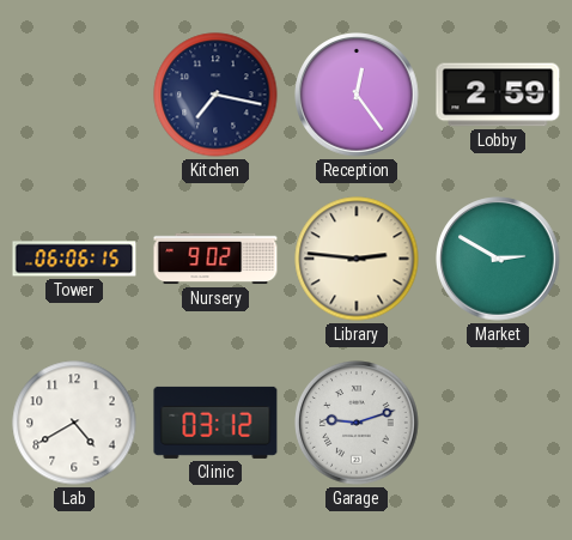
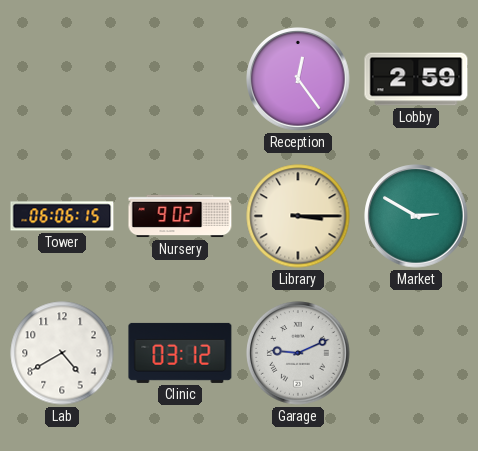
Kitchen: 7:17 -> none
Library: 2:46 -> 3:15
Garage: 9:12 -> 9:11
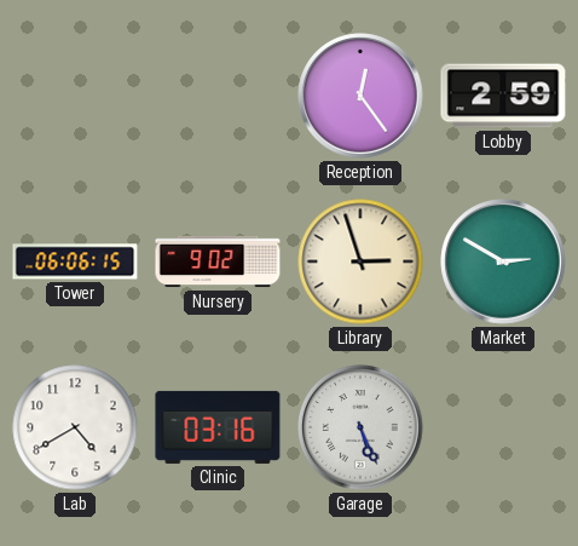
Library: 3:15 -> 2:57
Clinic: 03:12 -> 03:16
Garage: 9:11 -> 5:26
